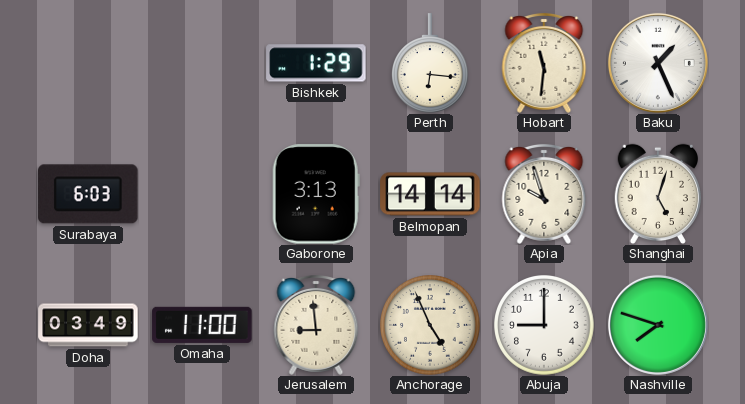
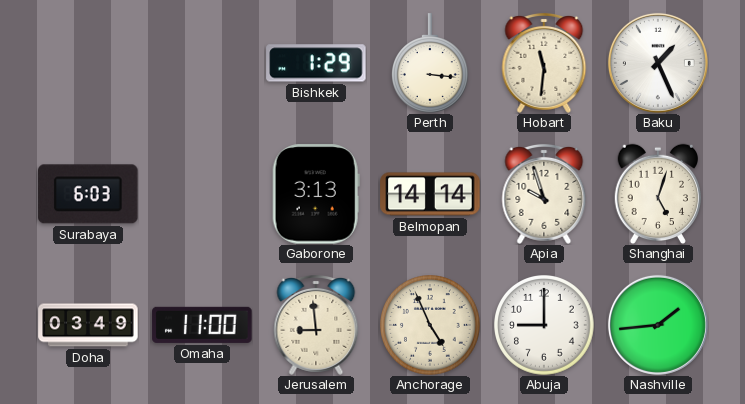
Perth: 6:16 -> 3:16
Nashville: 7:48 -> 1:44
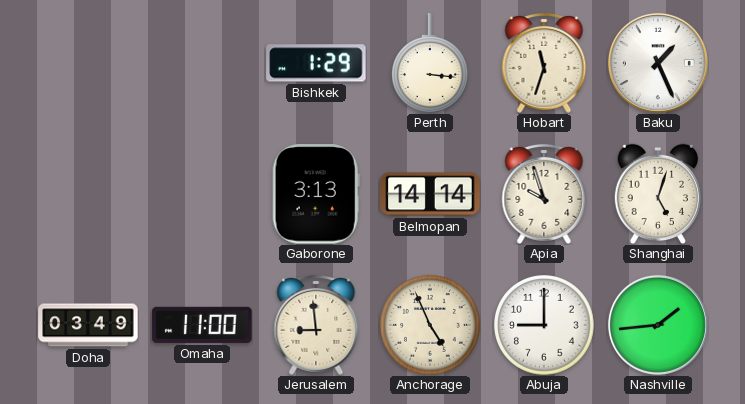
Hobart: 11:31 -> 11:33
Surabaya: 6:03 -> none
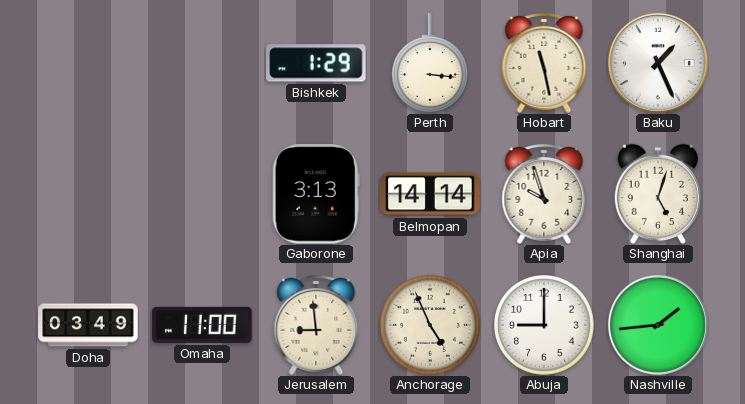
Hobart: 11:33 -> 11:28
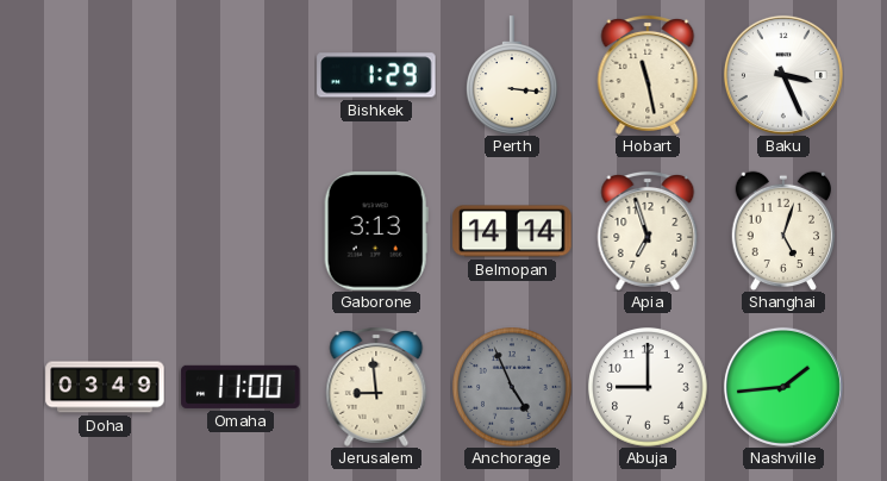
Baku: 1:26 -> 3:26
Apia: 9:57 -> 6:57
Anchorage dial: cream -> grey
